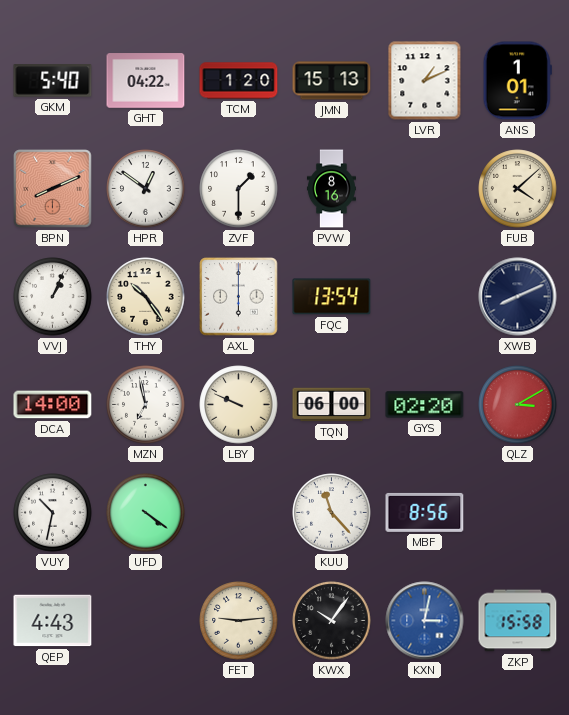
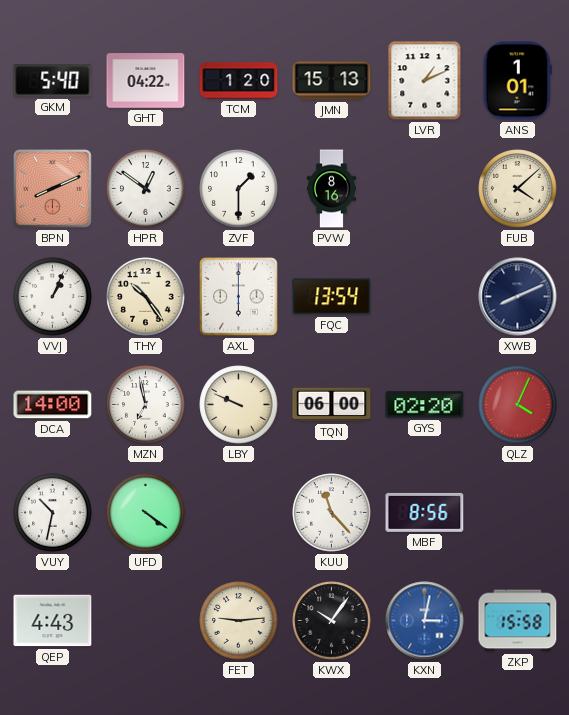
QLZ: 3:10 -> 4:04
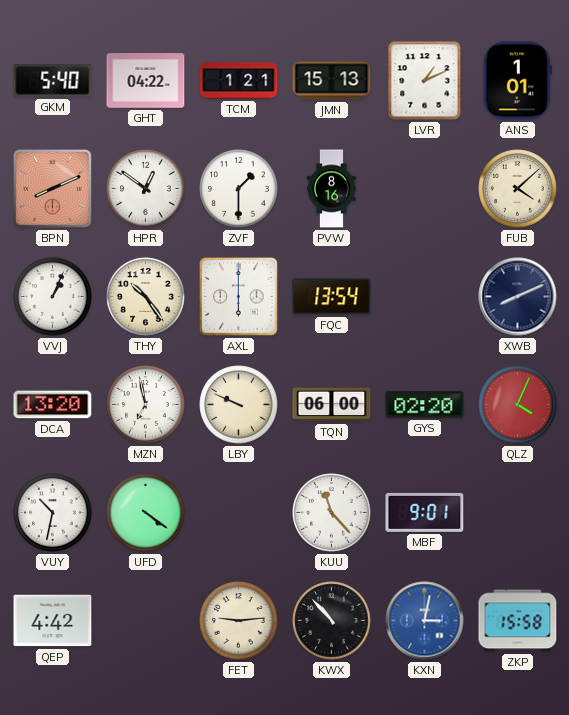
TCM: 1:20 -> 1:21
DCA: 14:00 -> 13:20
MBF: 8:56 -> 9:01
QEP: 4:43 -> 4:42
KWX: 10:06 -> 10:53
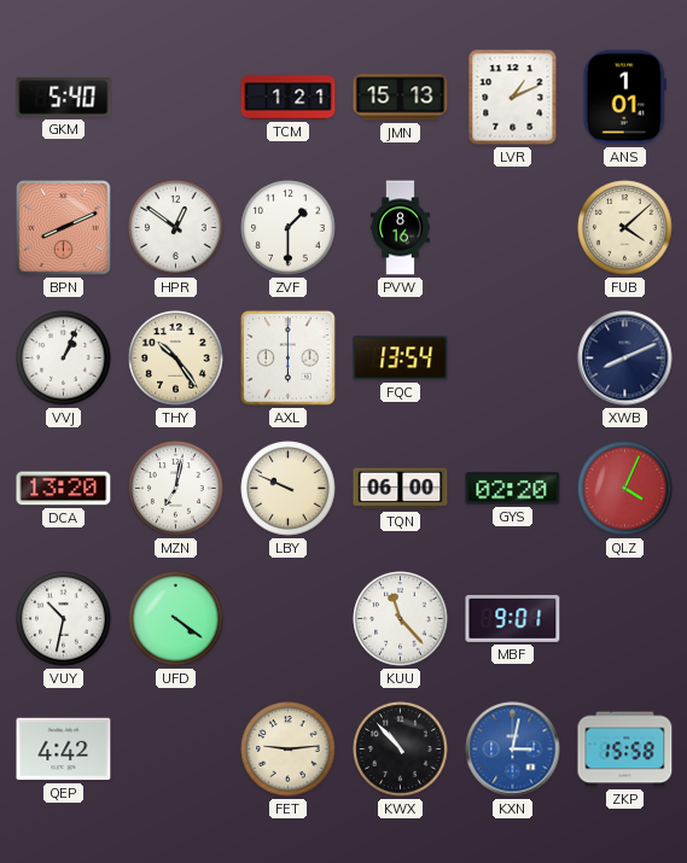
GHT: 04:22 -> none
MZN: 6:58 -> 7:02
